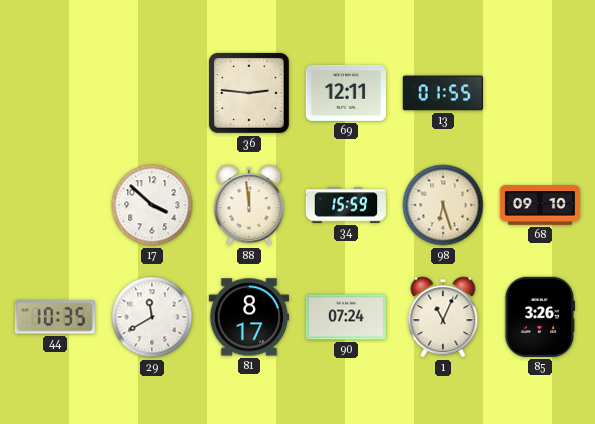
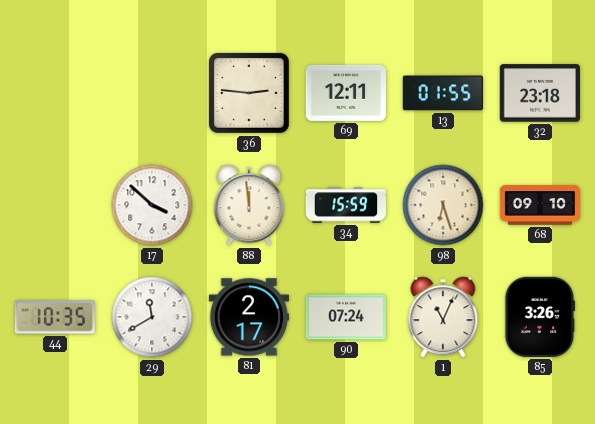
32: none -> 23:18
81: 8:17 -> 2:17
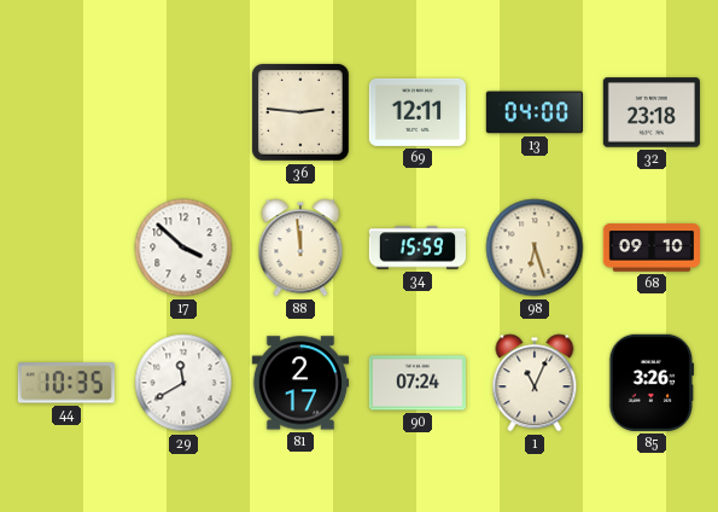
13: 01:55 -> 04:00
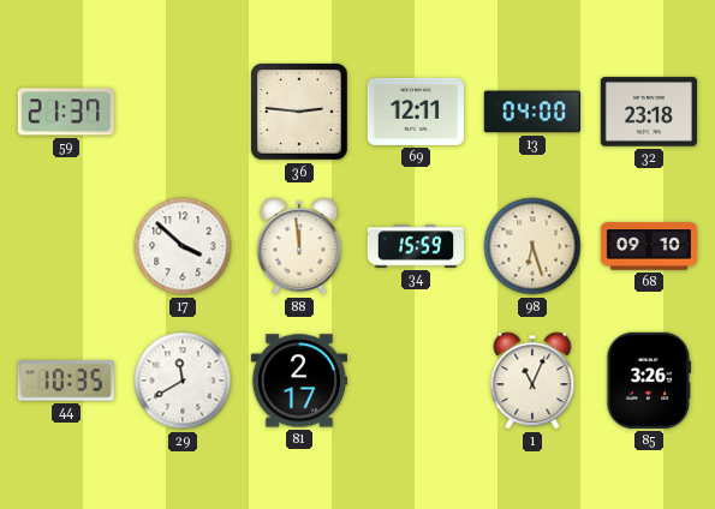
59: none -> 21:37
90: 07:24 -> none
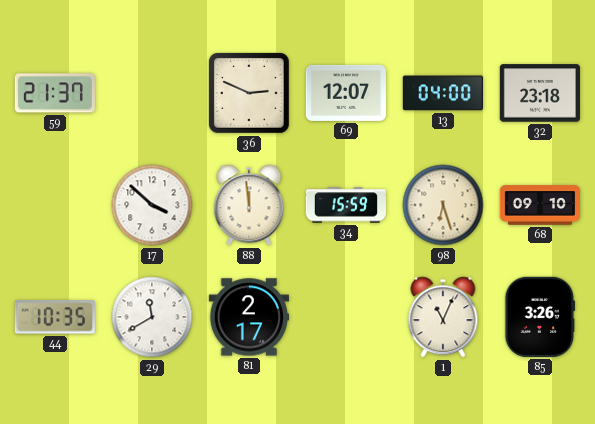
36: 2:46 -> 2:49
69: 12:11 -> 12:07
